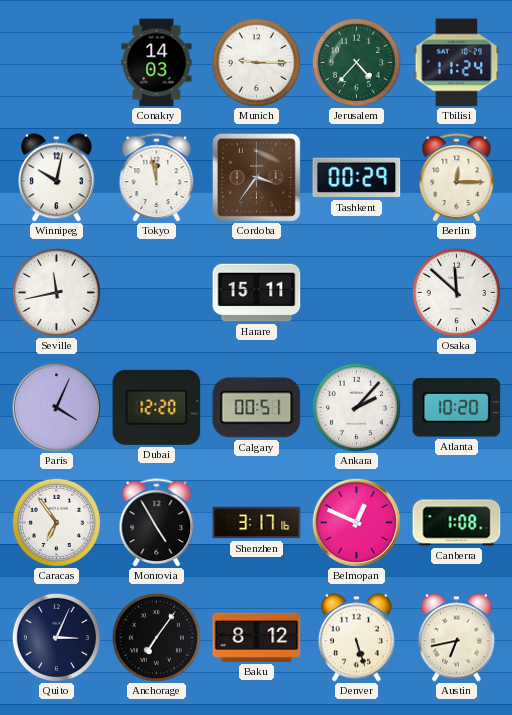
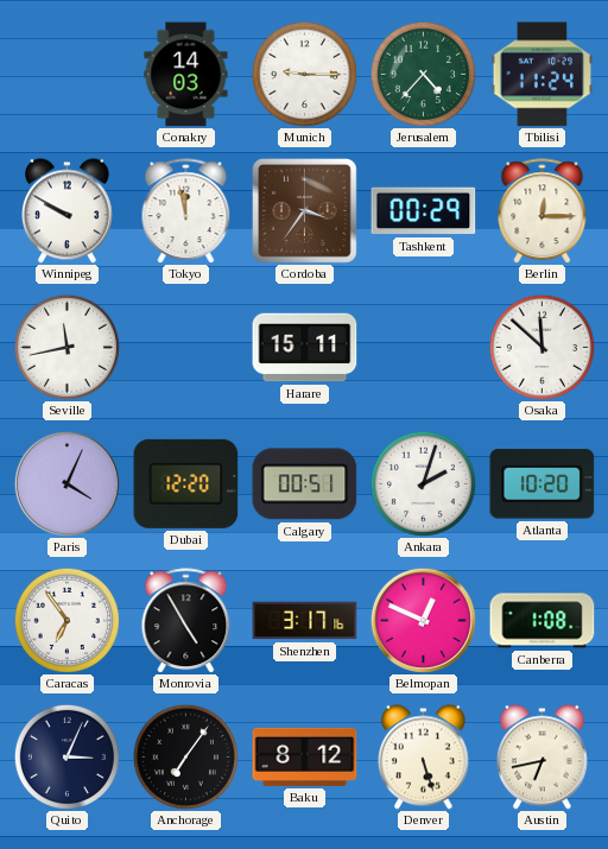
Winnipeg: 10:02 -> 9:50
Ankara: 2:07 -> 2:03
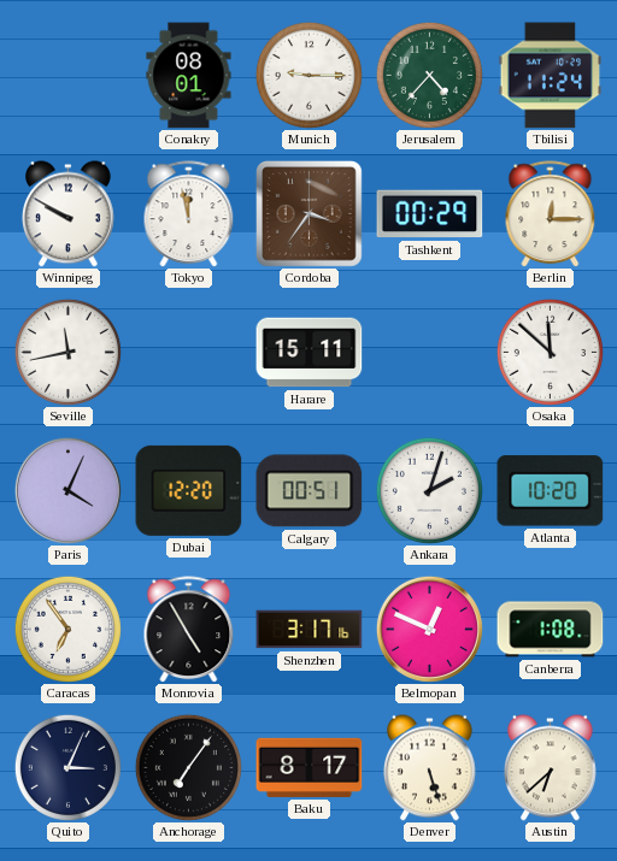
Conakry: 14:03 -> 08:01
Baku: 8:12 -> 8:17
Austin: 6:43 -> 6:38
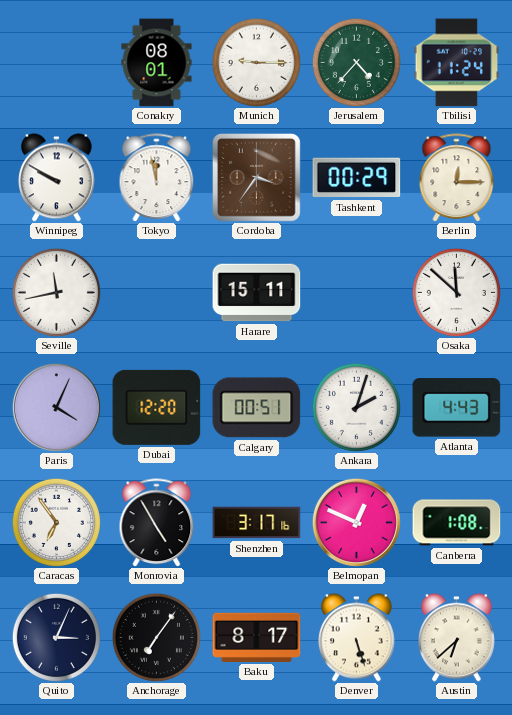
Atlanta: 10:20 -> 4:43
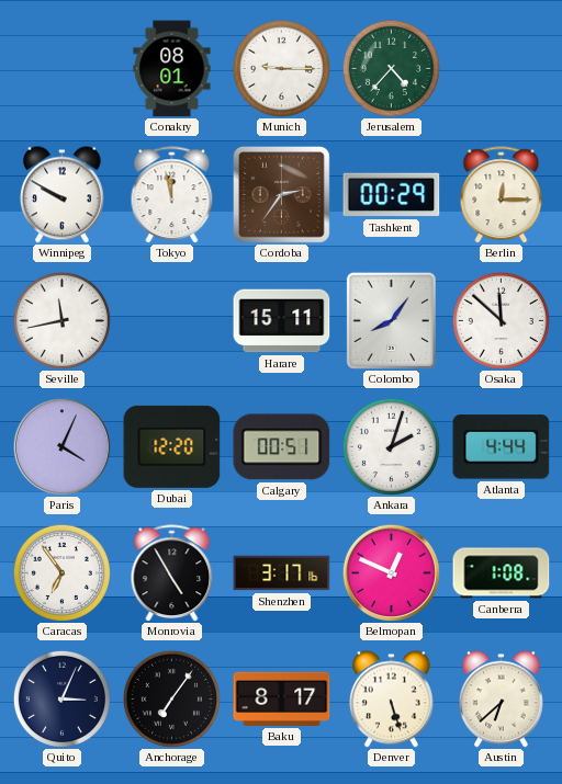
Tbilisi: 11:24 -> none
Cordoba: 3:36 -> 2:36
Colombo: none -> 8:06
Atlanta: 4:43 -> 4:44
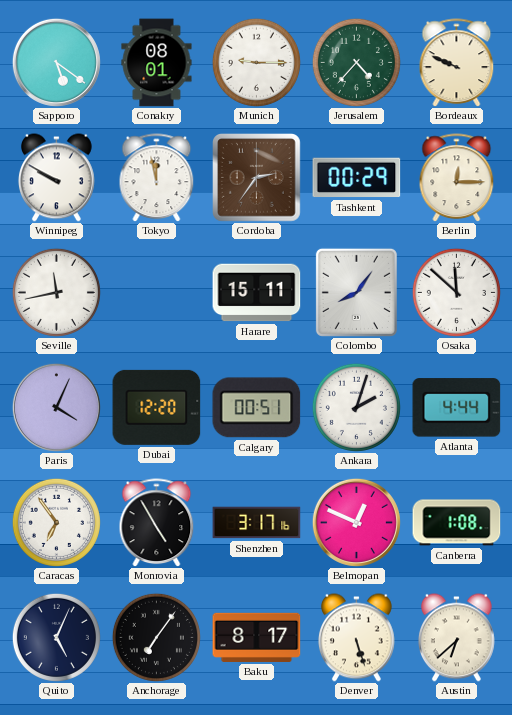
Sapporo: none -> 5:21
Bordeaux: none -> 9:49
Quito: 3:04 -> 5:04
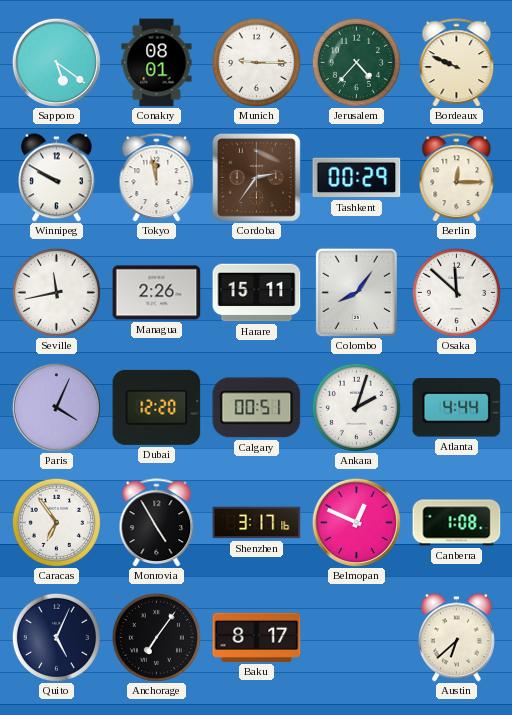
Managua: none -> 2:26
Denver: 5:27 -> none
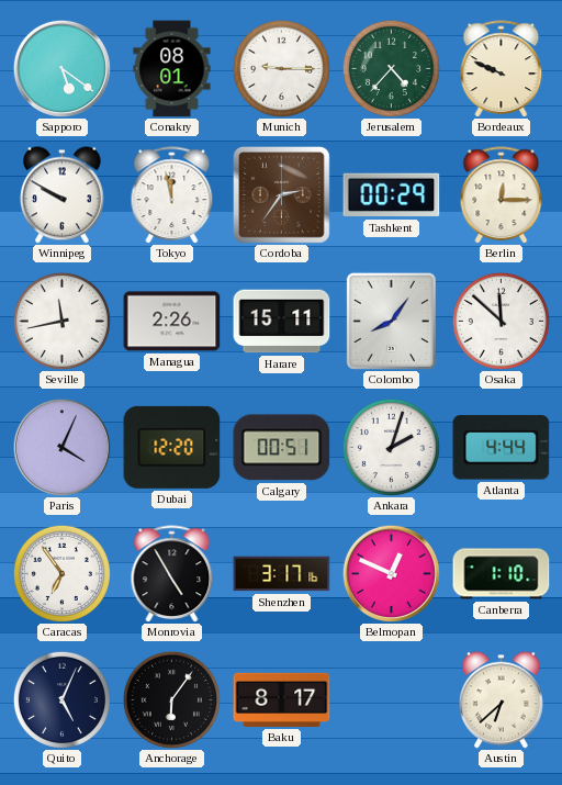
Canberra: 1:08 -> 1:10
Anchorage: 7:06 -> 6:06
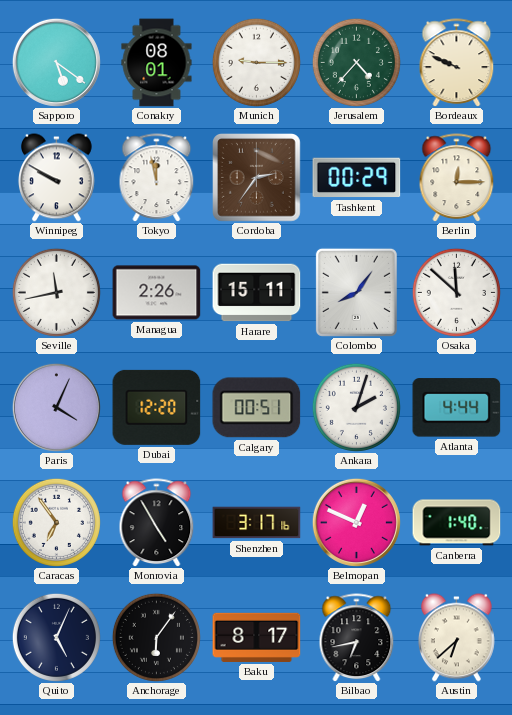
Canberra: 1:10 -> 1:40
Bilbao: none -> 6:43
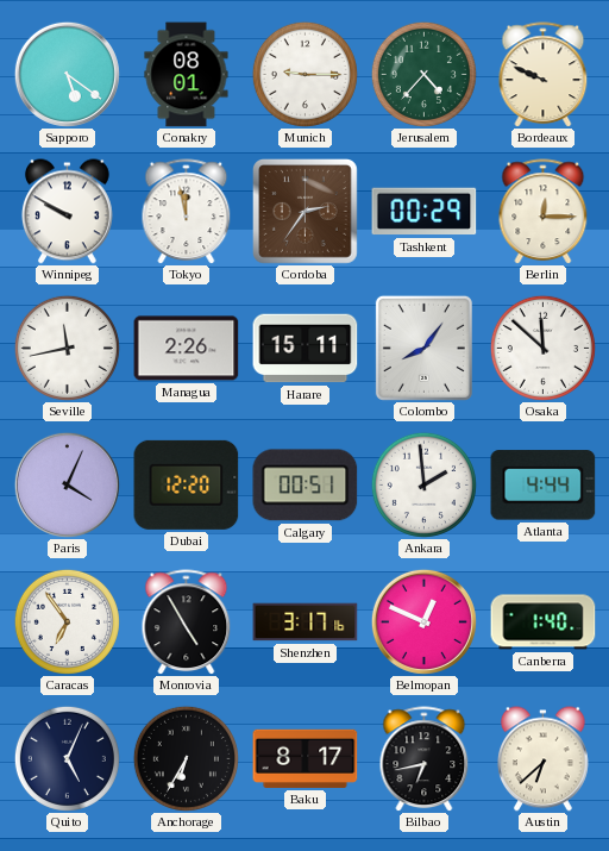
Ankara: 2:03 -> 1:59
Anchorage: 6:06 -> 6:35
